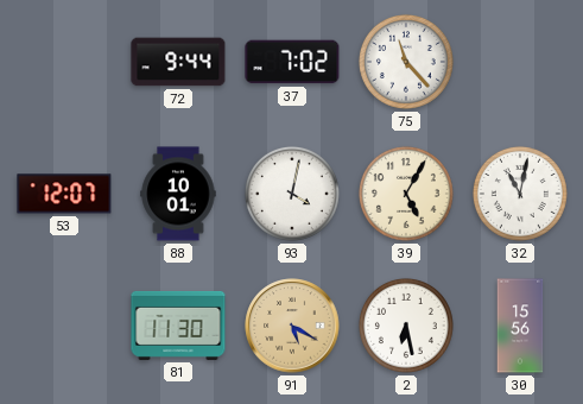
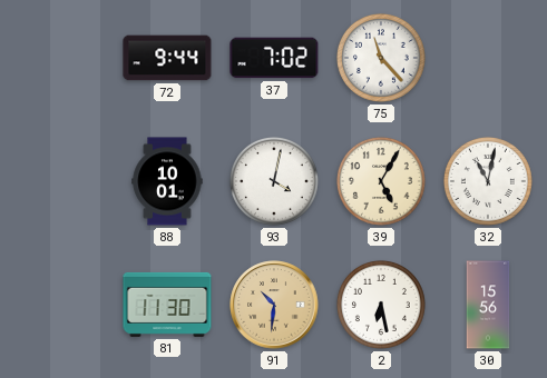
53: 12:07 -> none
91: 5:20 -> 10:31
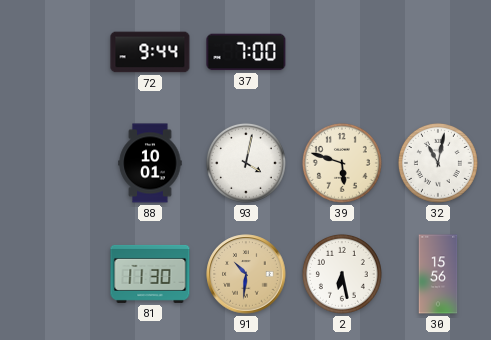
37: 7:02 -> 7:00
75: 11:23 -> none
39: 5:05 -> 5:48
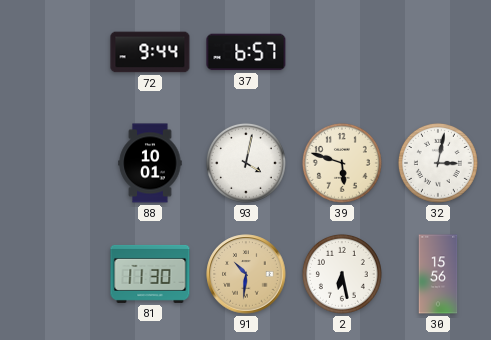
37: 7:00 -> 6:57
32: 11:02 -> 3:02
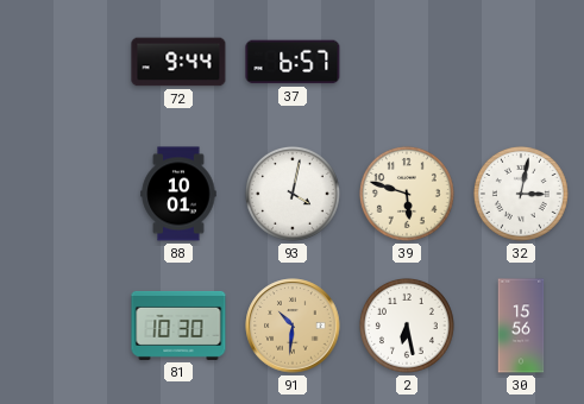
81: 11:30 -> 10:30
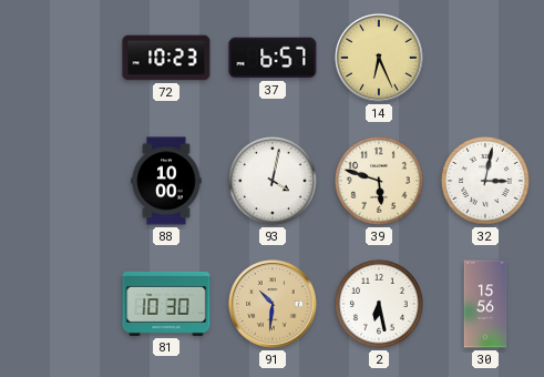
72: 9:44 -> 10:23
14: none -> 6:26
88: 10:01 -> 10:00
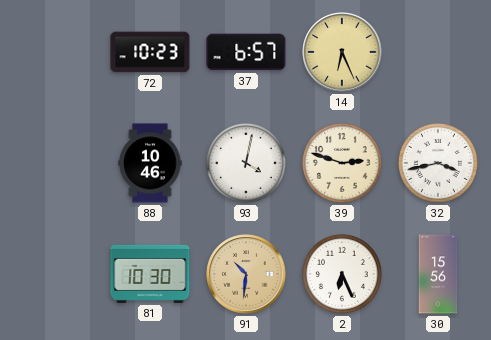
88: 10:00 -> 10:46
39: 5:48 -> 2:48
32: 3:02 -> 3:43
2: 6:28 -> 6:26
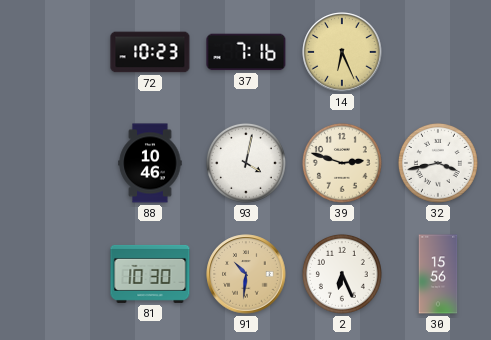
37: 6:57 -> 7:16
